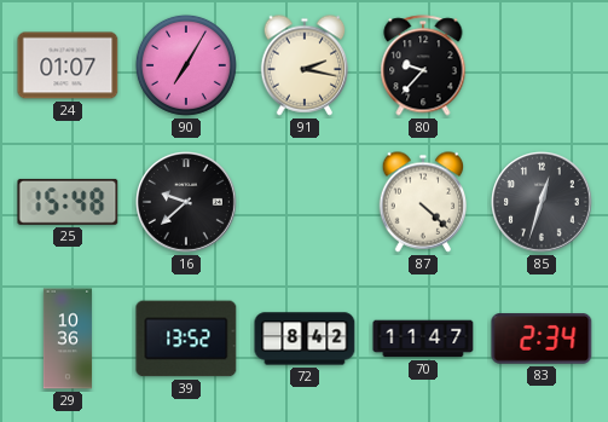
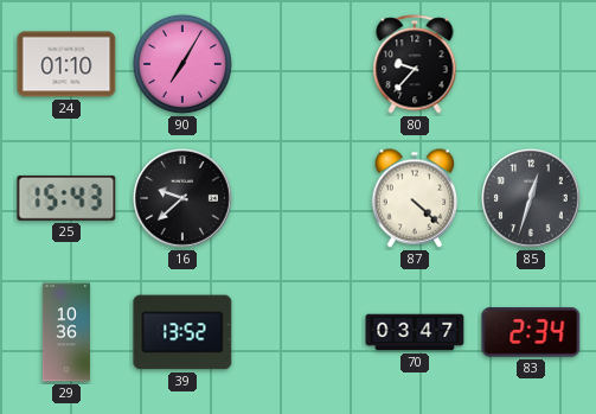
24: 01:07 -> 01:10
91: 2:17 -> none
25: 15:48 -> 15:43
72: 8:42 -> none
70: 11:47 -> 03:47
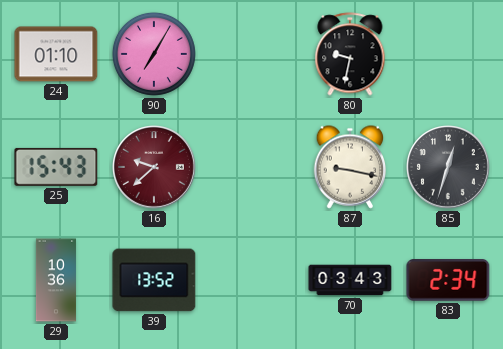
80: 9:37 -> 9:32
16 dial: black -> burgundy
87: 4:22 -> 9:17
70: 03:47 -> 03:43
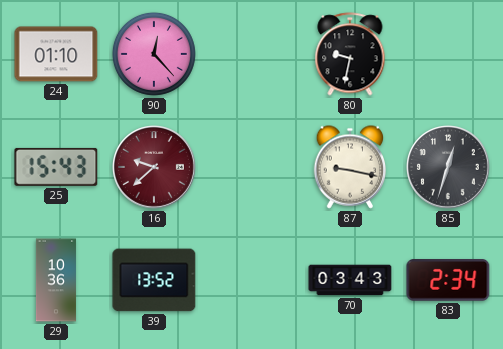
90: 7:05 -> 12:23
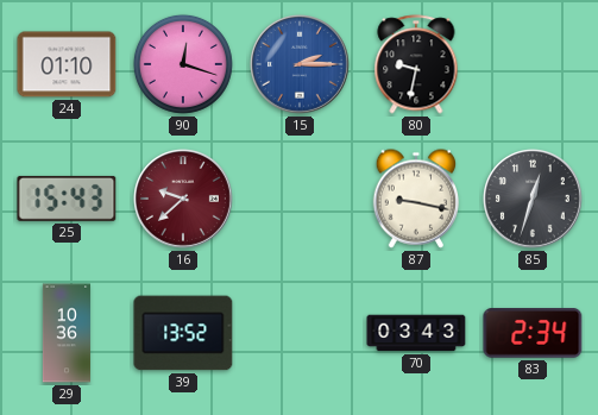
90: 12:23 -> 12:18
15: none -> 2:15
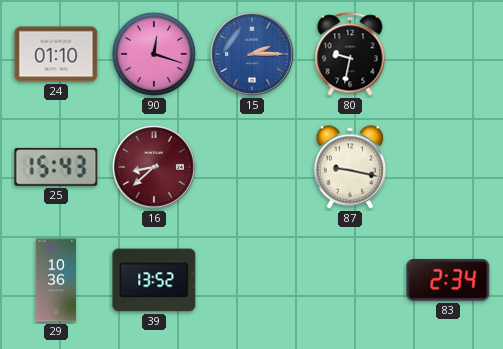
16: 9:38 -> 8:38
85: 12:33 -> none
70: 03:43 -> none
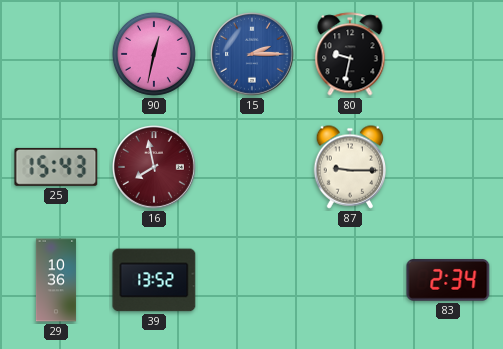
24: 01:10 -> none
90: 12:18 -> 12:32
16: 8:38 -> 7:58
87: 9:17 -> 9:15
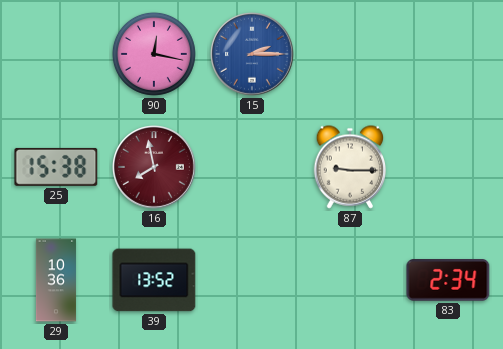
90: 12:32 -> 12:17
80: 9:32 -> none
25: 15:43 -> 15:38
